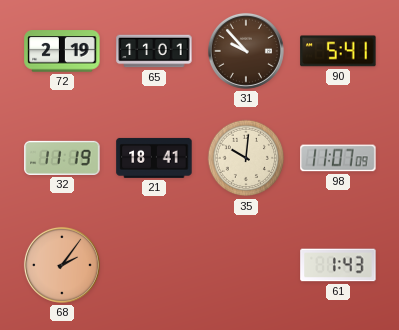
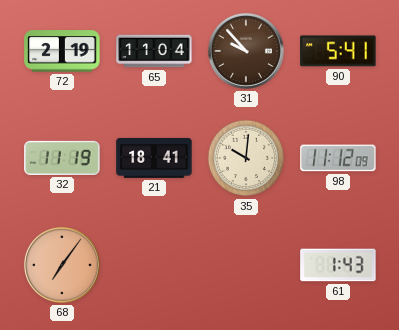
65: 11:01 -> 11:04
98: 11:07 -> 11:12
68: 2:06 -> 7:06
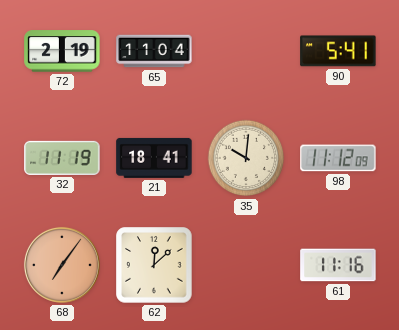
31: 9:53 -> none
62: none -> 12:08
61: 1:43 -> 11:16
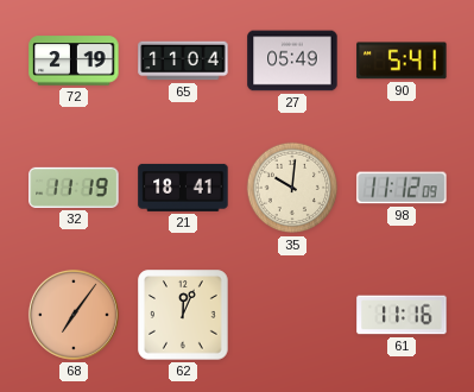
27: none -> 05:49
62: 12:08 -> 12:04
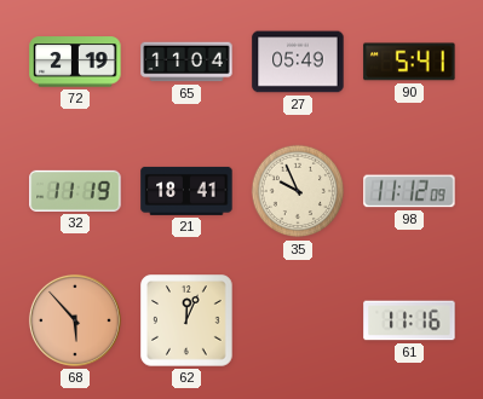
35: 10:01 -> 9:56
68: 7:06 -> 5:53
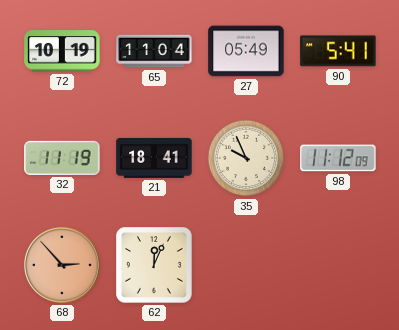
72: 2:19 -> 10:19
68: 5:53 -> 2:53
61: 11:16 -> none
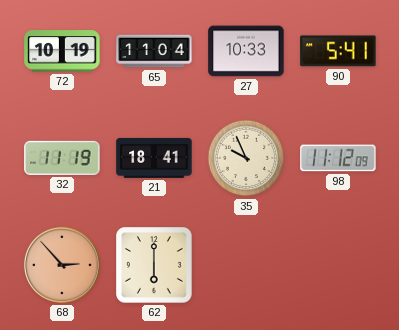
27: 05:49 -> 10:33
62: 12:04 -> 6:00
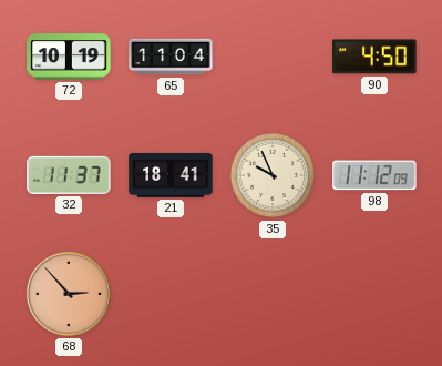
27: 10:33 -> none
90: 5:41 -> 4:50
32: 11:19 -> 11:37
62: 6:00 -> none
